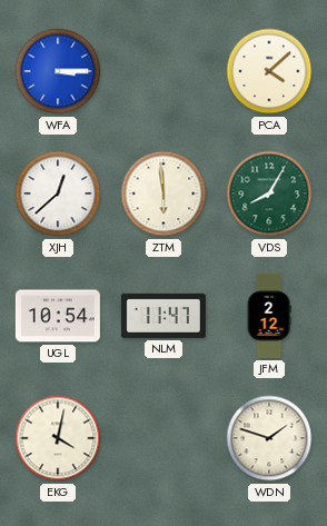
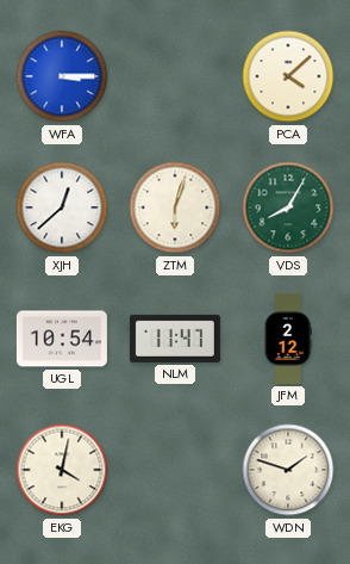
ZTM: 5:59 -> 6:03
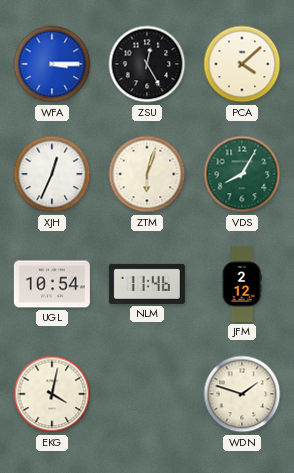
ZSU: none -> 12:25
XJH: 12:38 -> 12:34
NLM: 11:47 -> 11:46
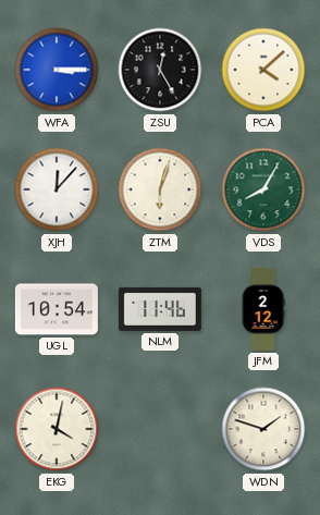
XJH: 12:34 -> 12:07
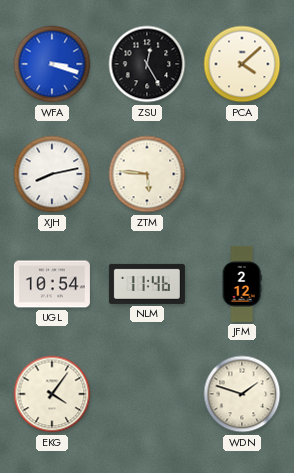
WFA: 3:15 -> 3:18
XJH: 12:07 -> 8:13
ZTM: 6:03 -> 5:46
VDS: 8:05 -> none
EKG: 4:02 -> 4:06
